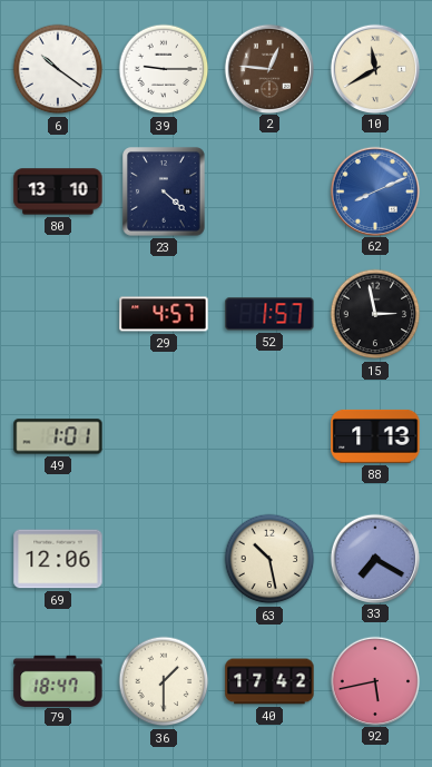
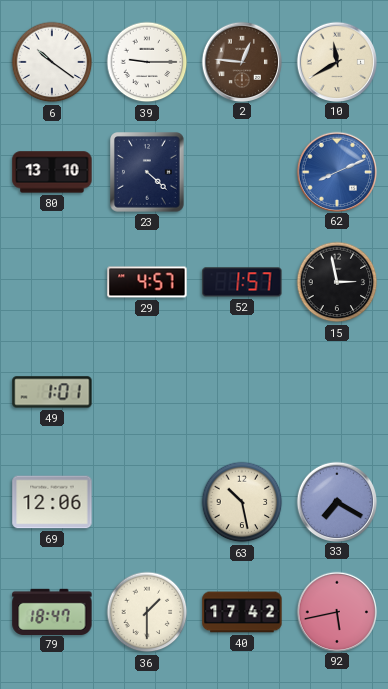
88: 1:13 -> none
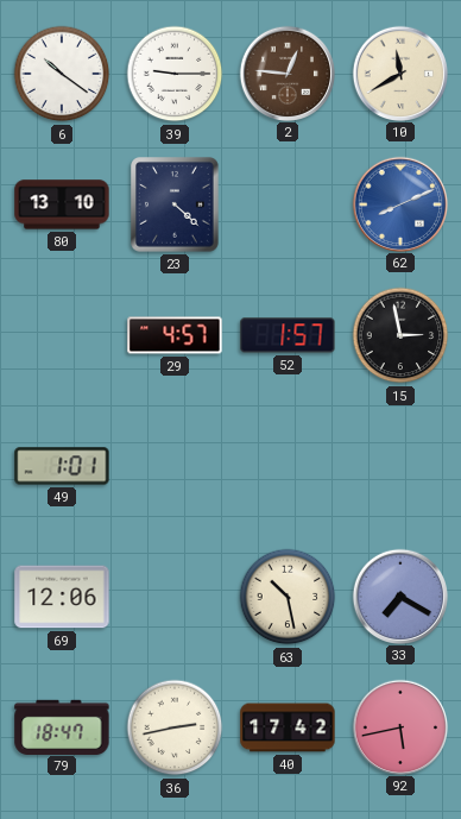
36: 1:30 -> 2:43
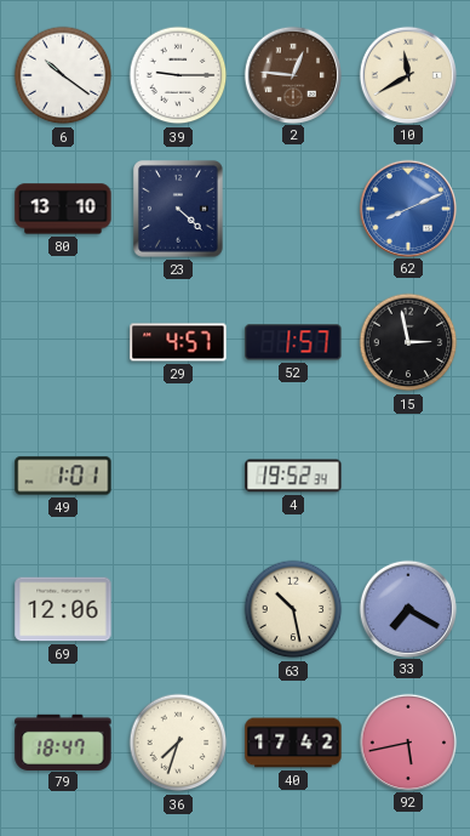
4: none -> 19:52
36: 2:43 -> 7:33
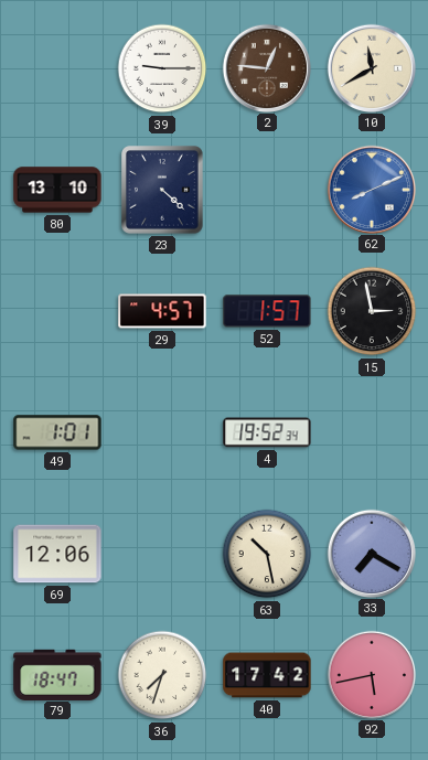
6: 10:21 -> none
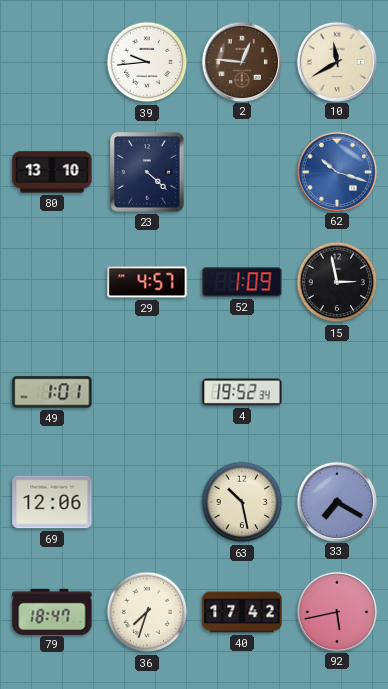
39: 9:15 -> 9:44
62: 8:11 -> 10:18
52: 1:57 -> 1:09
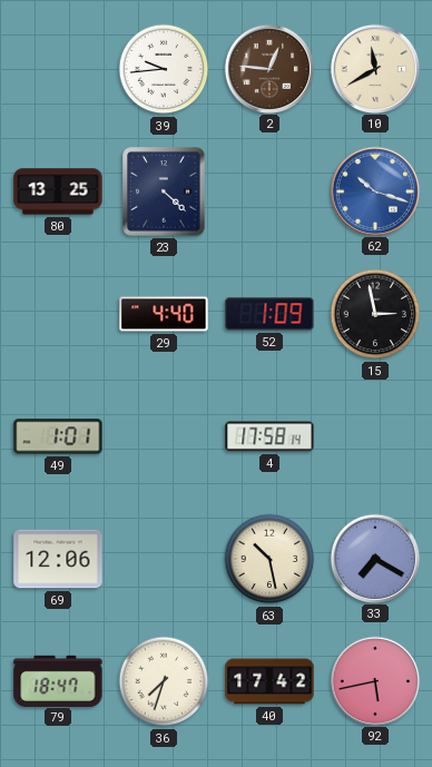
80: 13:10 -> 13:25
29: 4:57 -> 4:40
4: 19:52 -> 17:58
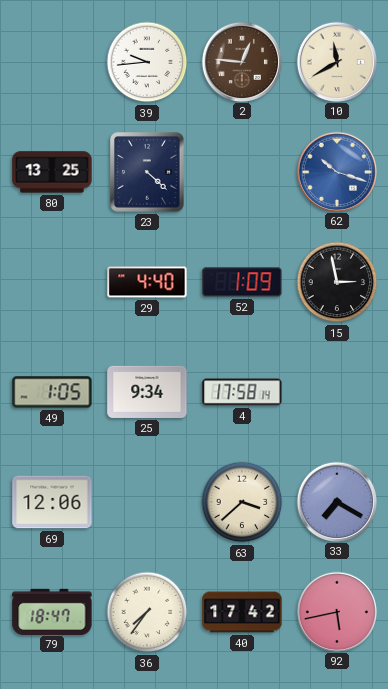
49: 1:01 -> 1:05
25: none -> 9:34
63: 10:28 -> 3:38
36: 7:33 -> 7:36
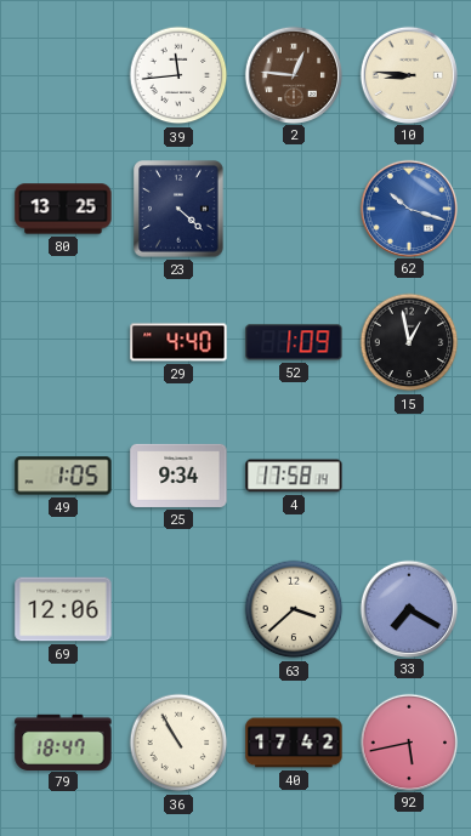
39: 9:44 -> 11:44
10: 11:40 -> 8:46
15: 2:58 -> 12:58
36: 7:36 -> 10:55
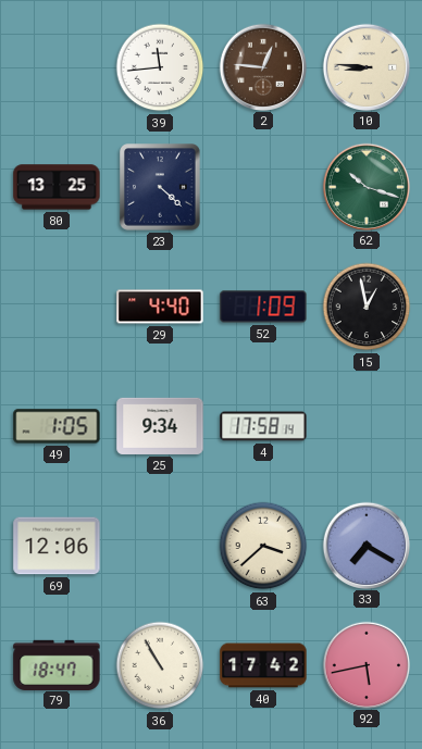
62 dial: blue -> green
